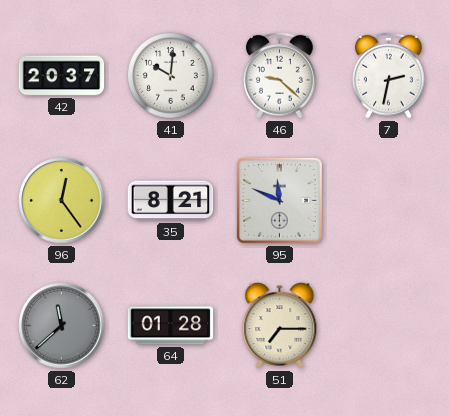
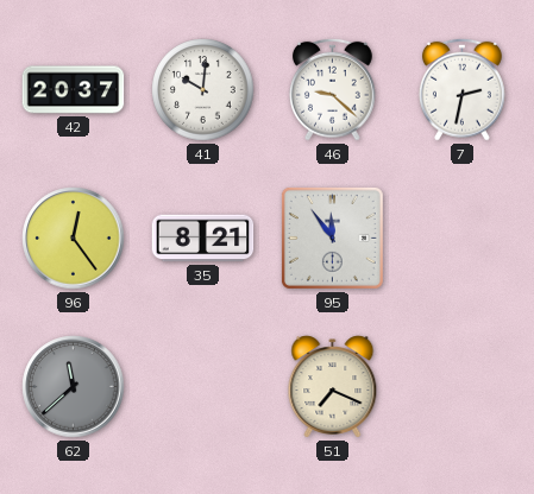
95: 11:49 -> 11:54
64: 01:28 -> none
51: 7:15 -> 7:19
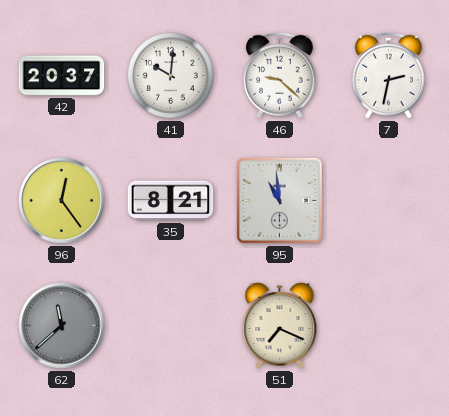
95: 11:54 -> 10:59
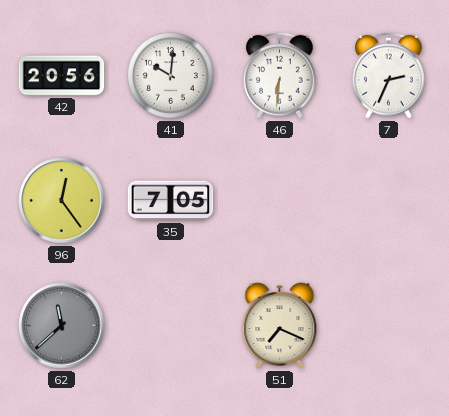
42: 20:37 -> 20:56
46: 9:22 -> 6:31
7: 2:32 -> 2:34
35: 8:21 -> 7:05
95: 10:59 -> none
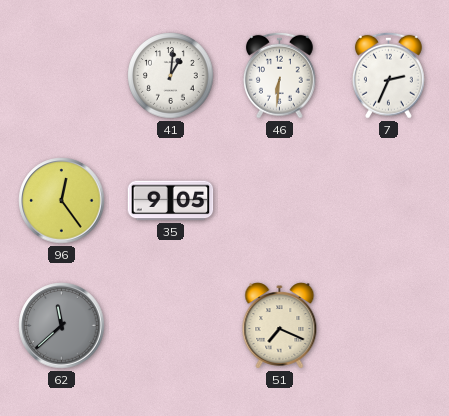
42: 20:56 -> none
41: 10:01 -> 1:01
35: 7:05 -> 9:05
